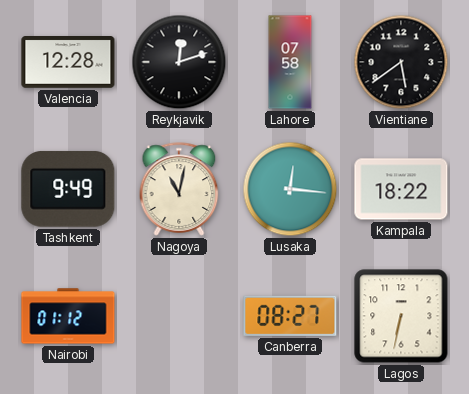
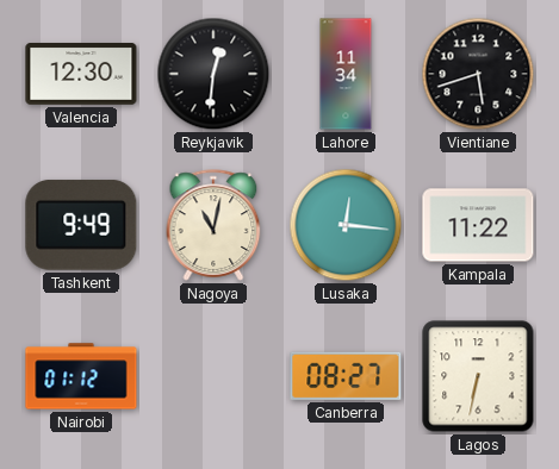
Valencia: 12:28 -> 12:30
Reykjavik: 12:12 -> 12:31
Lahore: 07:58 -> 11:34
Vientiane: 5:39 -> 5:42
Kampala: 18:22 -> 11:22
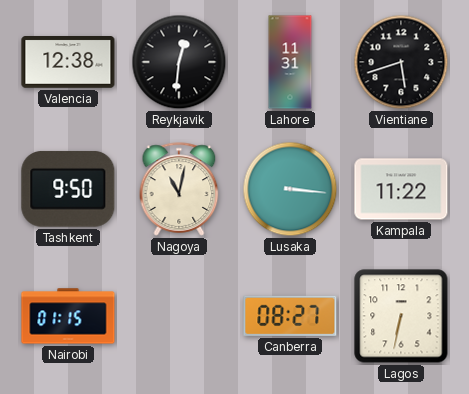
Valencia: 12:30 -> 12:38
Lahore: 11:34 -> 11:31
Tashkent: 9:49 -> 9:50
Lusaka: 12:16 -> 3:16
Nairobi: 01:12 -> 01:15
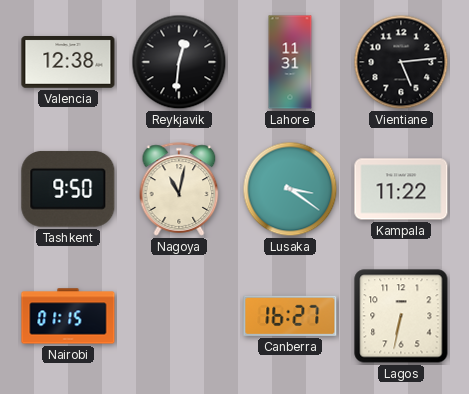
Vientiane: 5:42 -> 5:14
Lusaka: 3:16 -> 3:21
Canberra: 08:27 -> 16:27
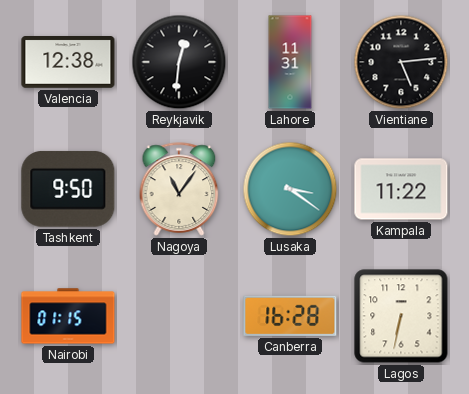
Nagoya: 11:02 -> 11:06
Canberra: 16:27 -> 16:28
